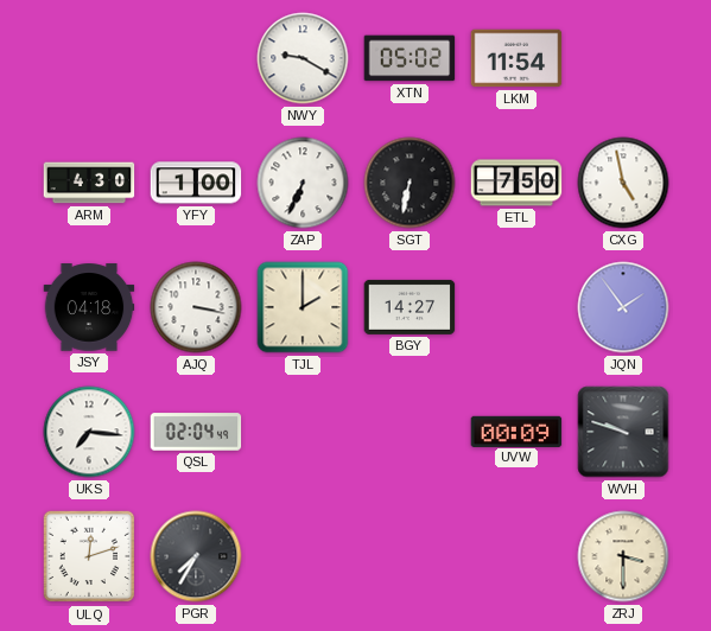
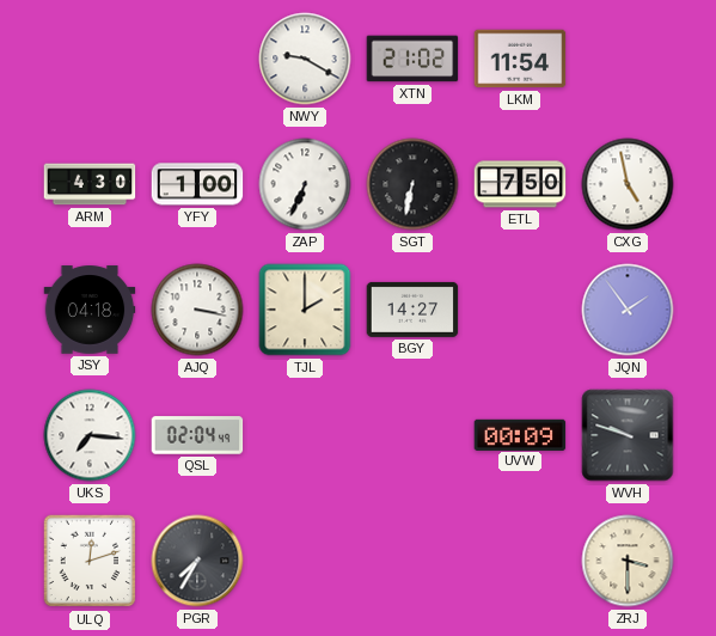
XTN: 05:02 -> 21:02
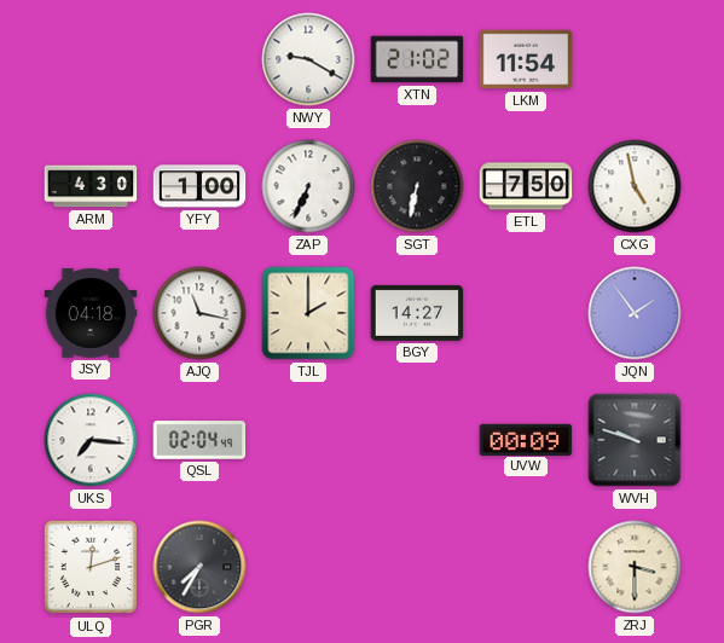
AJQ: 3:17 -> 11:17
